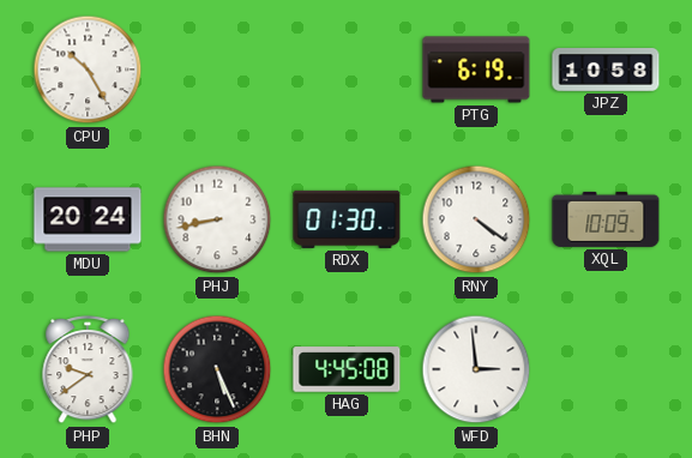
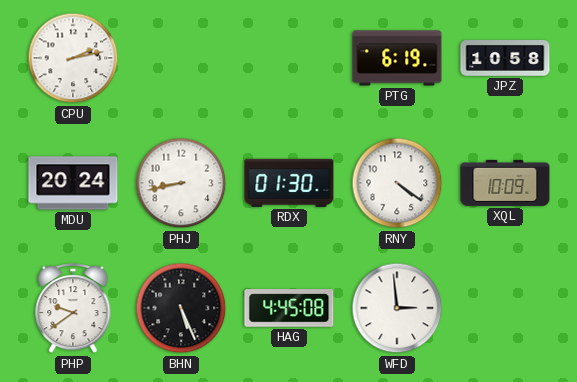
CPU: 10:25 -> 2:13
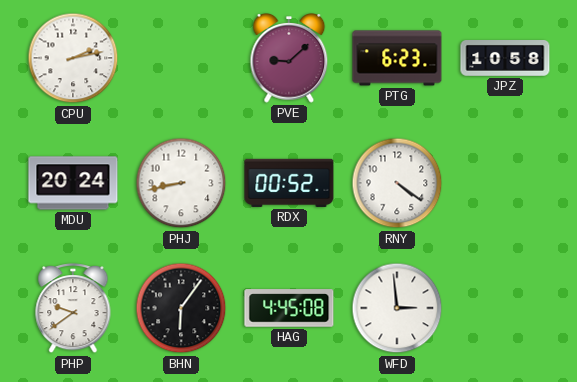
PVE: none -> 9:08
PTG: 6:19 -> 6:23
RDX: 01:30 -> 00:52
XQL: 10:09 -> none
BHN: 5:26 -> 6:06
